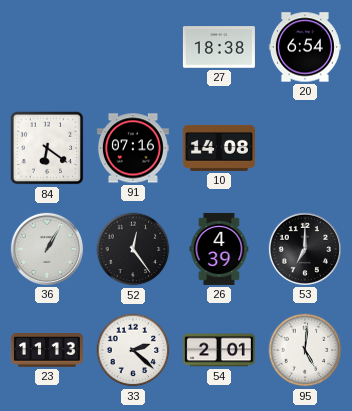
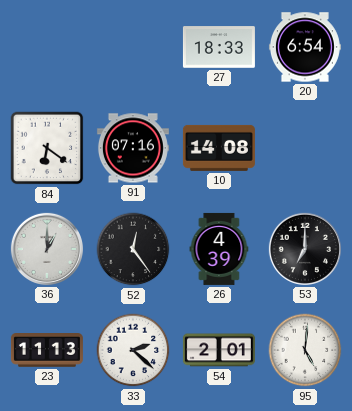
27: 18:38 -> 18:33
36: 1:05 -> 1:00
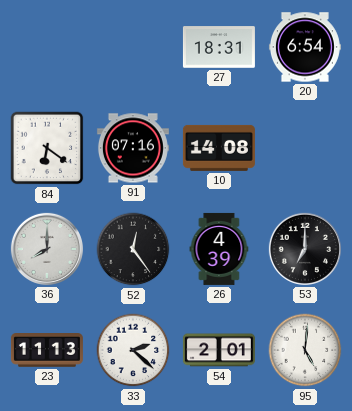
27: 18:33 -> 18:31
36: 1:00 -> 8:00
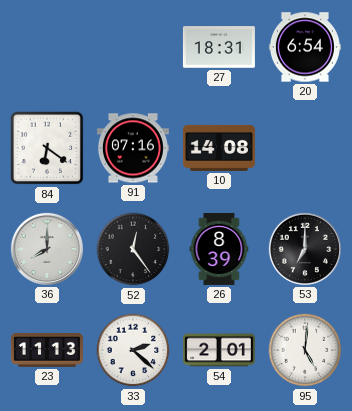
26: 4:39 -> 8:39
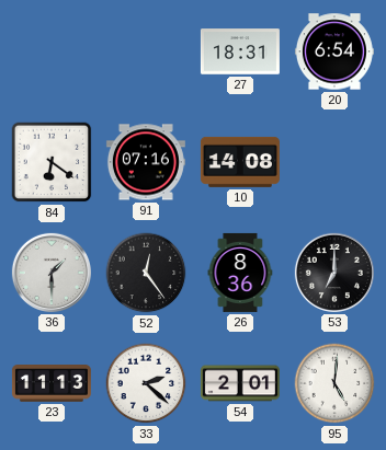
36: 8:00 -> 1:30
26: 8:39 -> 8:36
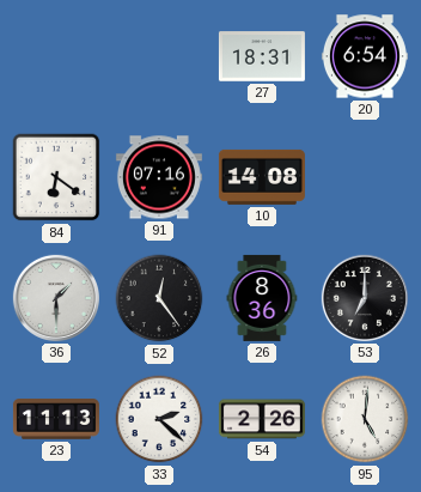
54: 2:01 -> 2:26
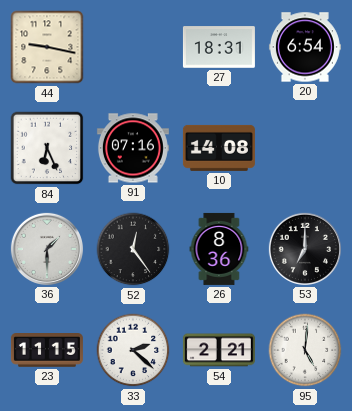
44: none -> 9:17
84: 6:21 -> 6:26
23: 11:13 -> 11:15
54: 2:26 -> 2:21
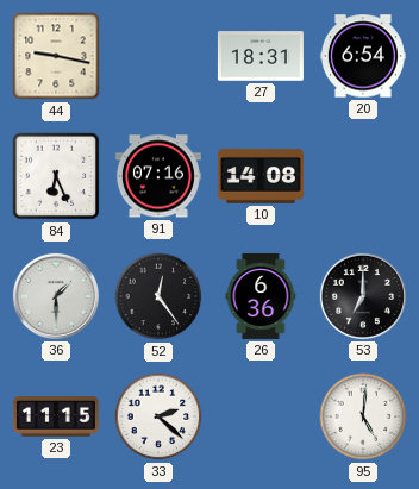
26: 8:36 -> 6:36
54: 2:21 -> none
